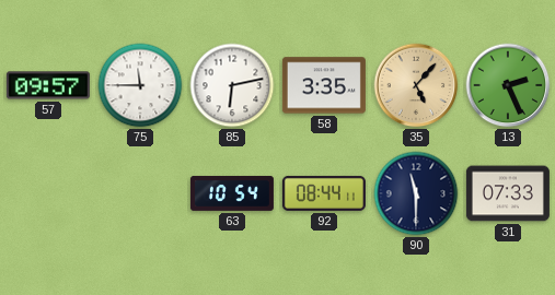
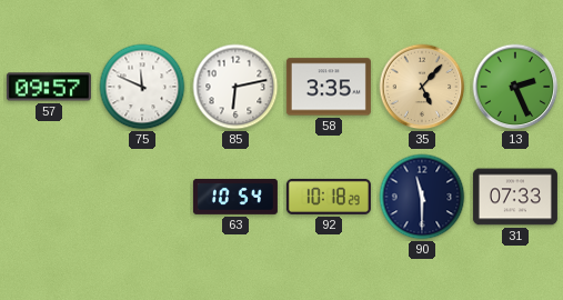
75: 11:45 -> 11:49
92: 08:44 -> 10:18
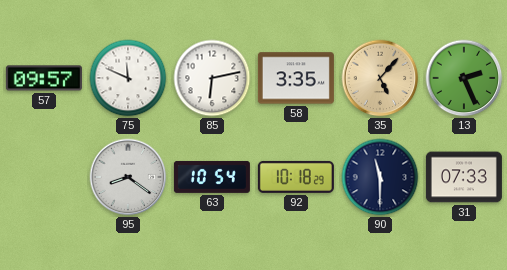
95: none -> 8:21
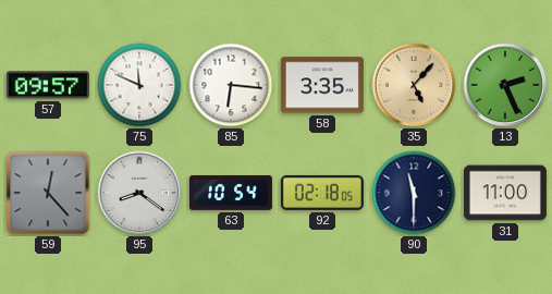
85: 6:13 -> 6:16
59: none -> 12:23
92: 10:18 -> 02:18
31: 07:33 -> 11:00
